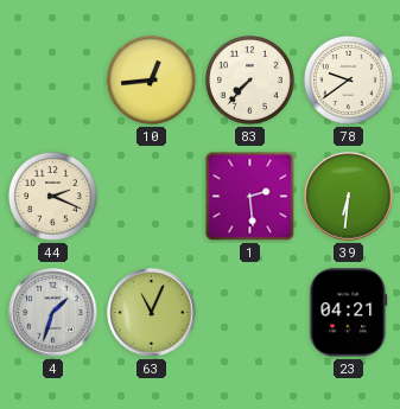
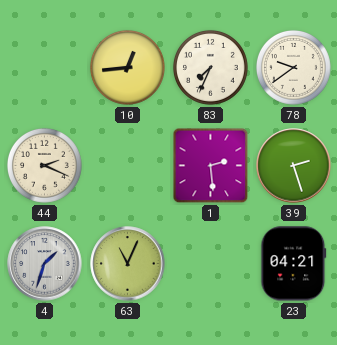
83: 7:37 -> 7:34
39: 6:31 -> 2:27
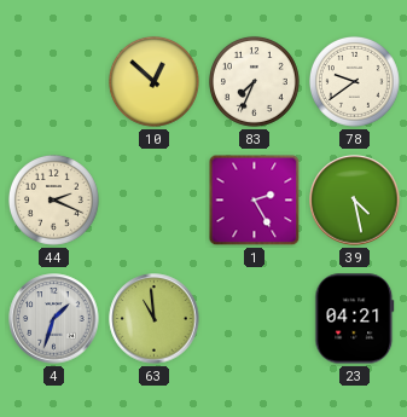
10: 12:44 -> 12:52
1: 2:29 -> 2:25
39: 2:27 -> 4:28
63: 11:04 -> 10:59
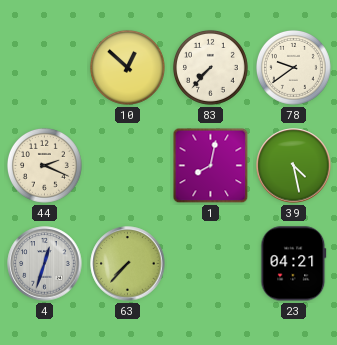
83: 7:34 -> 7:37
1: 2:25 -> 8:02
4: 1:33 -> 12:33
63: 10:59 -> 7:37
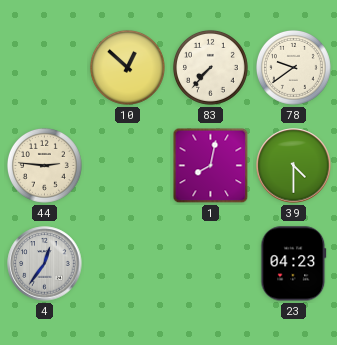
44: 2:19 -> 2:46
39: 4:28 -> 4:30
4: 12:33 -> 12:36
63: 7:37 -> none
23: 04:21 -> 04:23
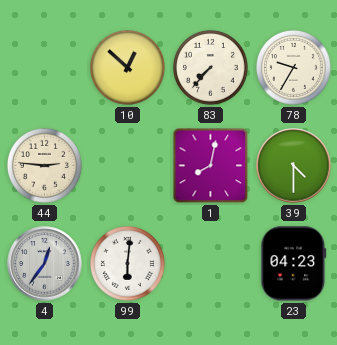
78: 9:39 -> 9:35
99: none -> 6:01
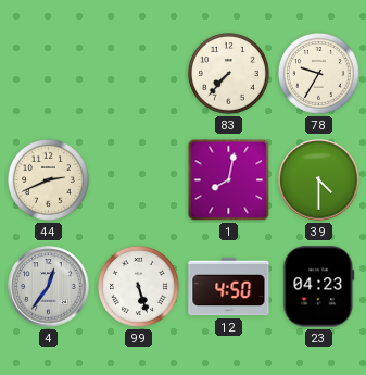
10: 12:52 -> none
44: 2:46 -> 2:41
99: 6:01 -> 5:27
12: none -> 4:50
